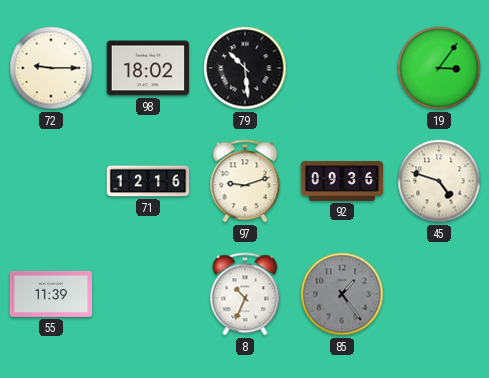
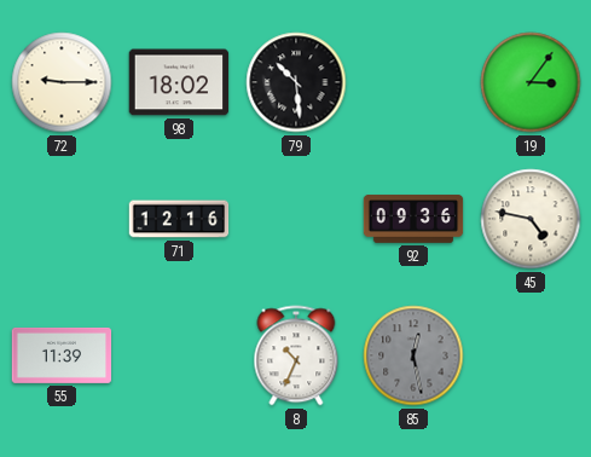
97: 9:12 -> none
45: 4:48 -> 4:47
85: 1:24 -> 12:28
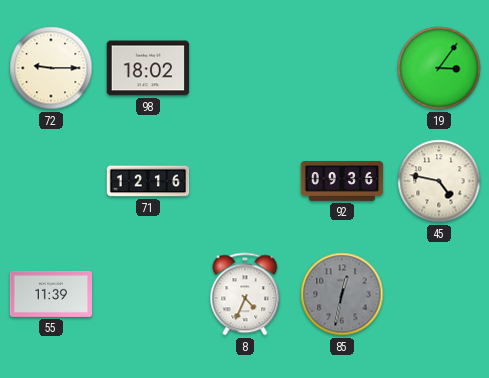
79: 10:29 -> none
8: 10:34 -> 4:34
85: 12:28 -> 12:32
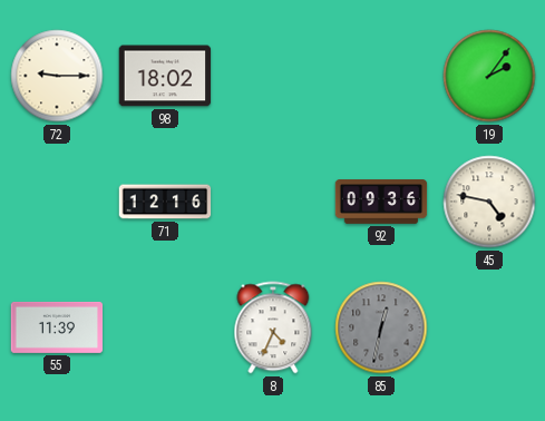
19: 3:06 -> 2:06
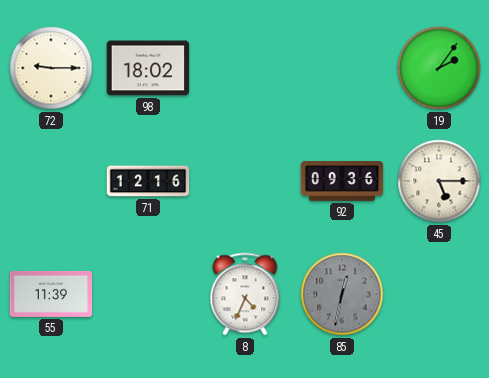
45: 4:47 -> 5:15
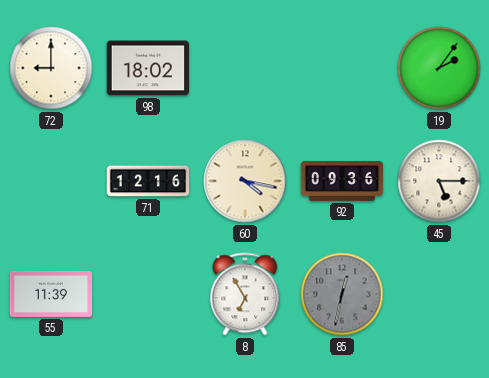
72: 9:15 -> 9:00
60: none -> 4:17
8: 4:34 -> 6:55
